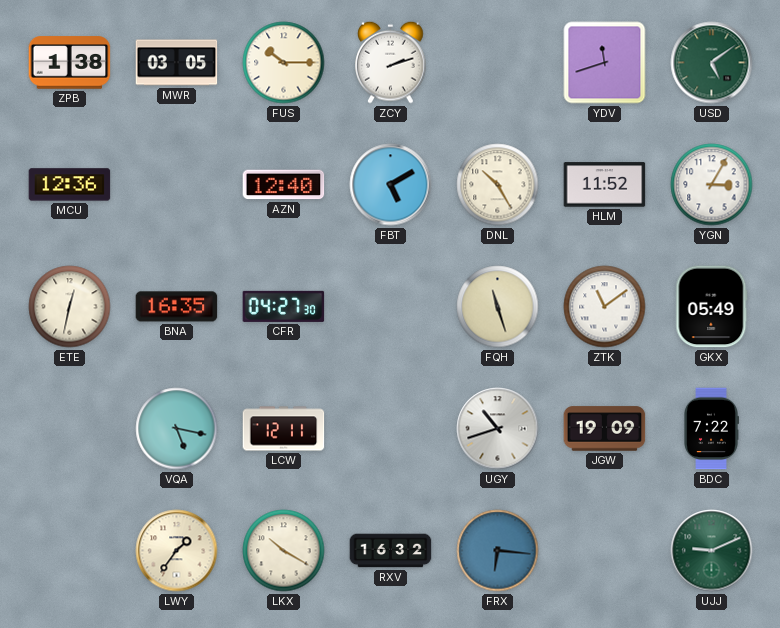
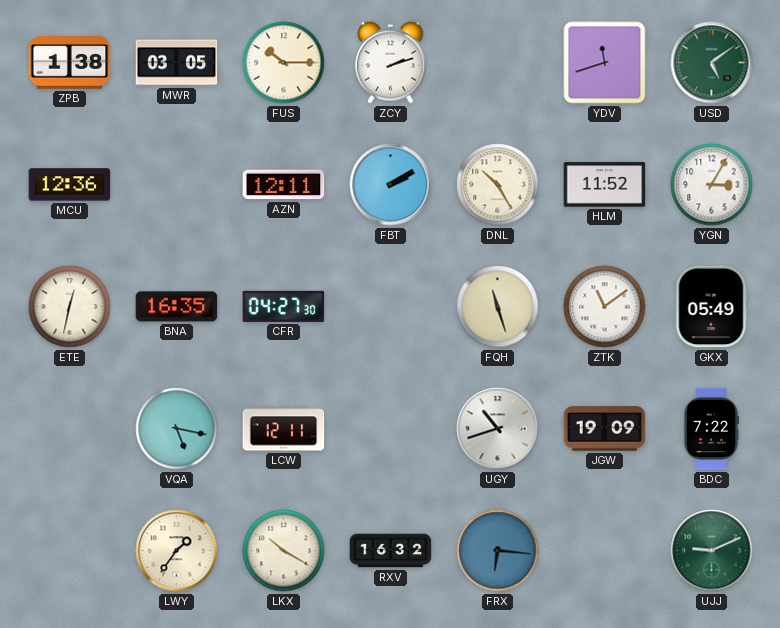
AZN: 12:40 -> 12:11
FBT: 5:10 -> 2:10
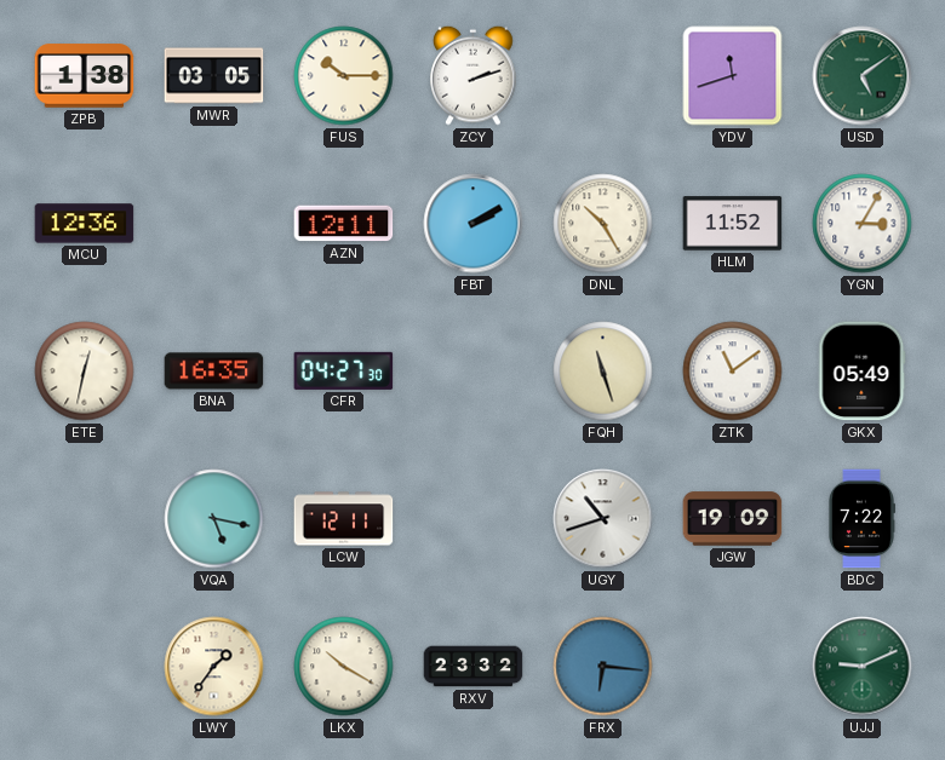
RXV: 16:32 -> 23:32
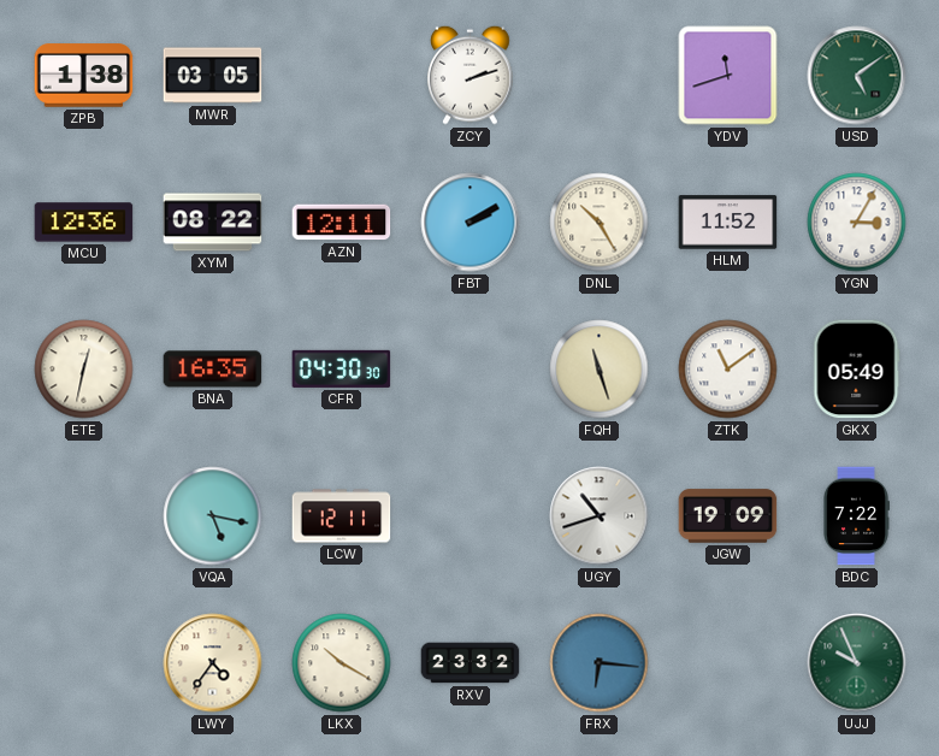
FUS: 10:15 -> none
XYM: none -> 08:22
CFR: 04:27 -> 04:30
LWY: 1:36 -> 4:36
UJJ: 9:11 -> 9:56
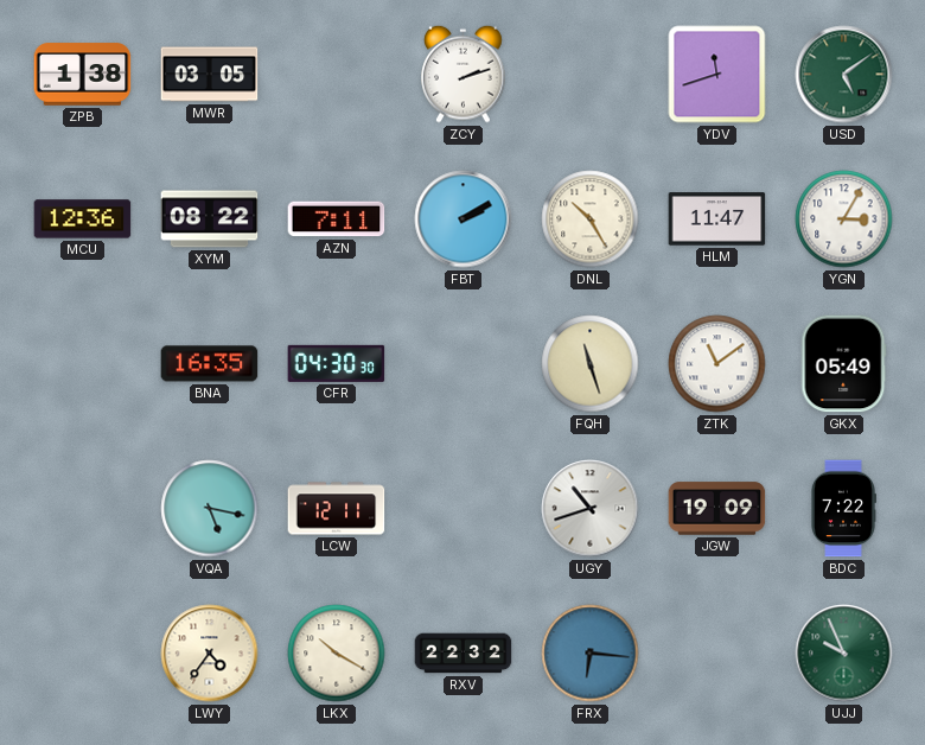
AZN: 12:11 -> 7:11
HLM: 11:52 -> 11:47
ETE: 12:32 -> none
RXV: 23:32 -> 22:32
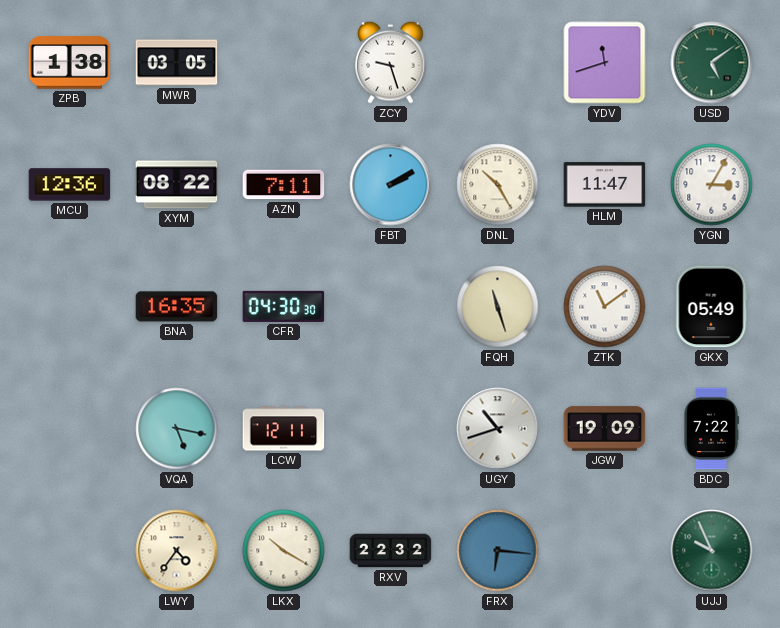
ZCY: 2:12 -> 9:27
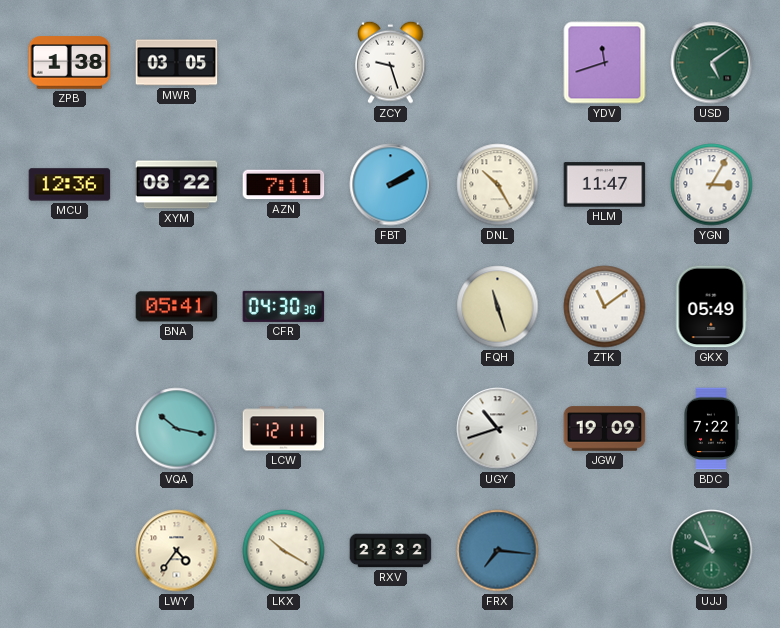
BNA: 16:35 -> 05:41
VQA: 5:17 -> 10:17
FRX: 6:16 -> 7:16
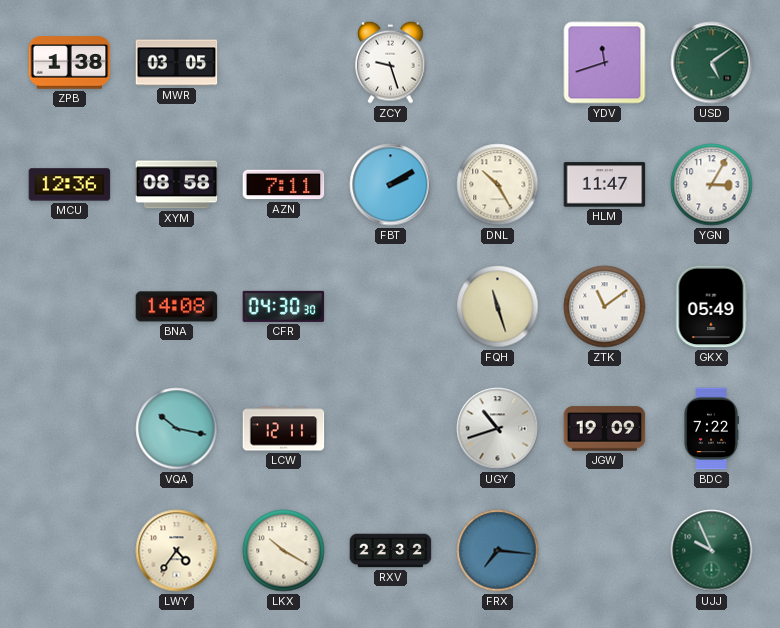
XYM: 08:22 -> 08:58
BNA: 05:41 -> 14:08
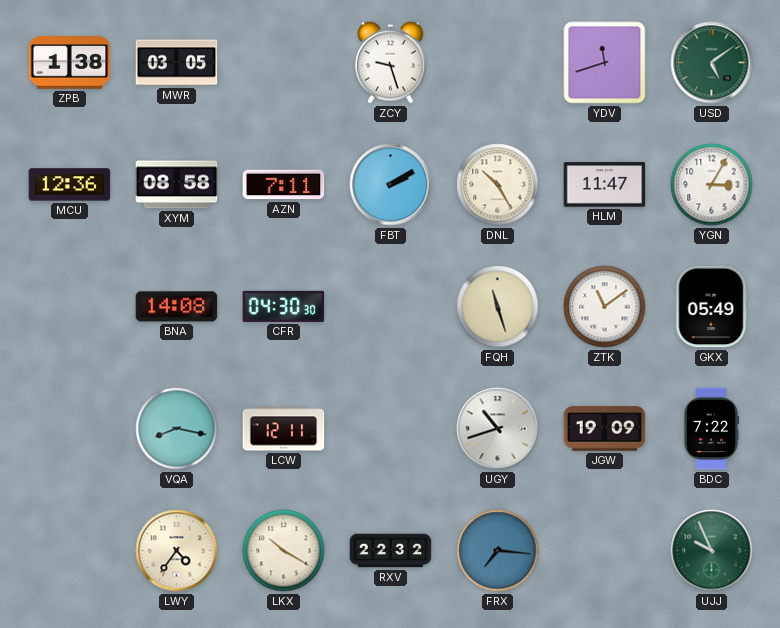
VQA: 10:17 -> 8:17
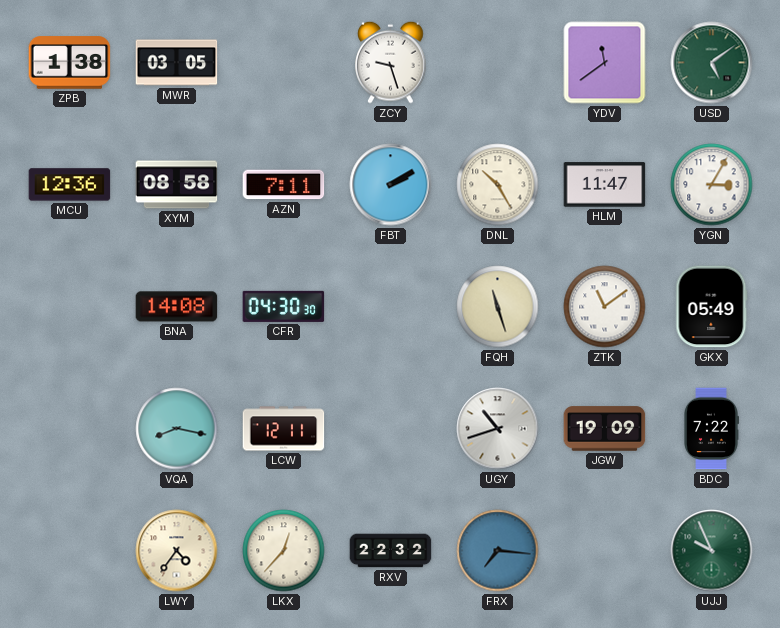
YDV: 11:42 -> 11:39
LKX: 10:20 -> 12:37
